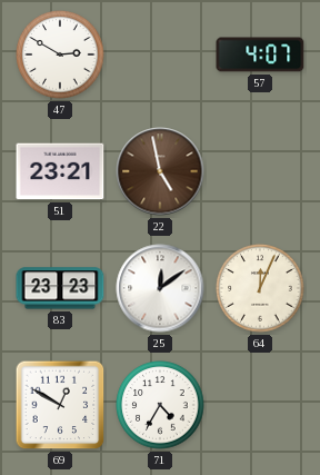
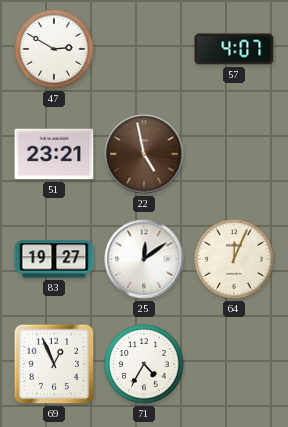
83: 23:23 -> 19:27
69: 12:50 -> 12:56
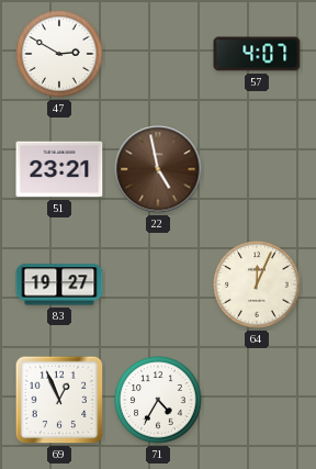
25: 12:09 -> none
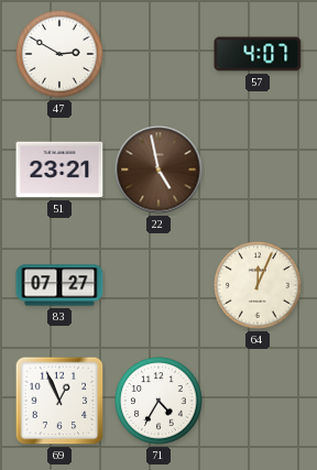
83: 19:27 -> 07:27
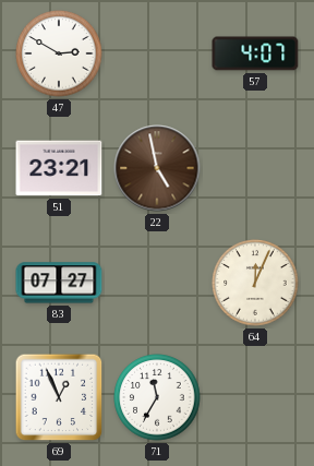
71: 4:35 -> 11:35
